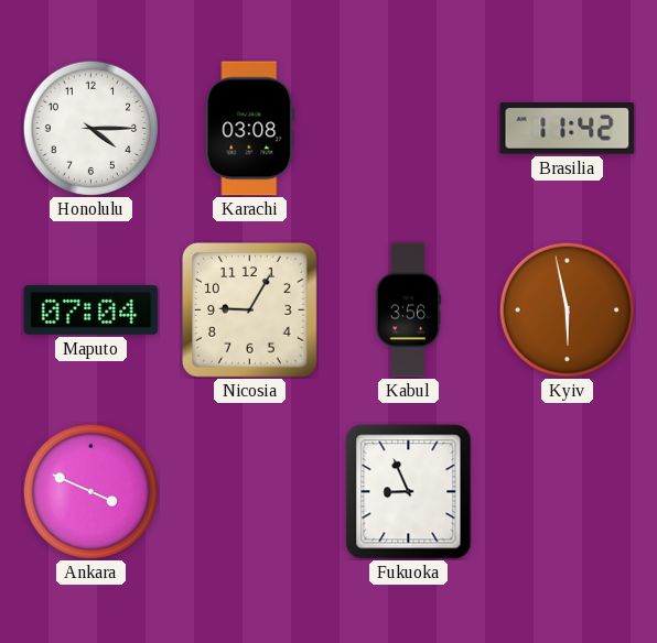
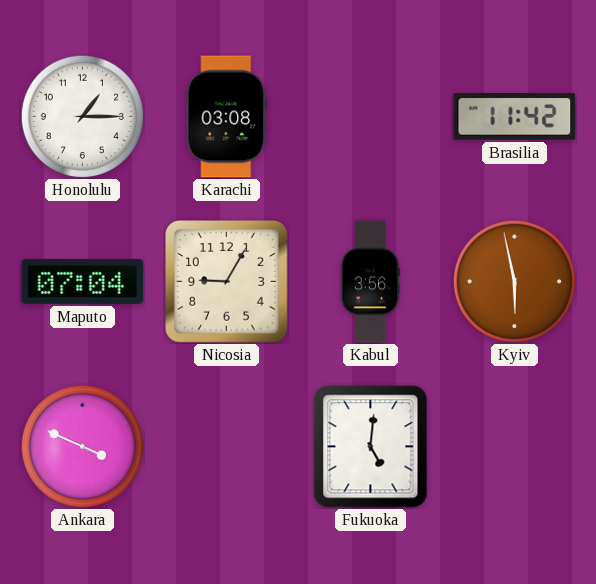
Honolulu: 4:15 -> 1:15
Fukuoka: 8:56 -> 5:01
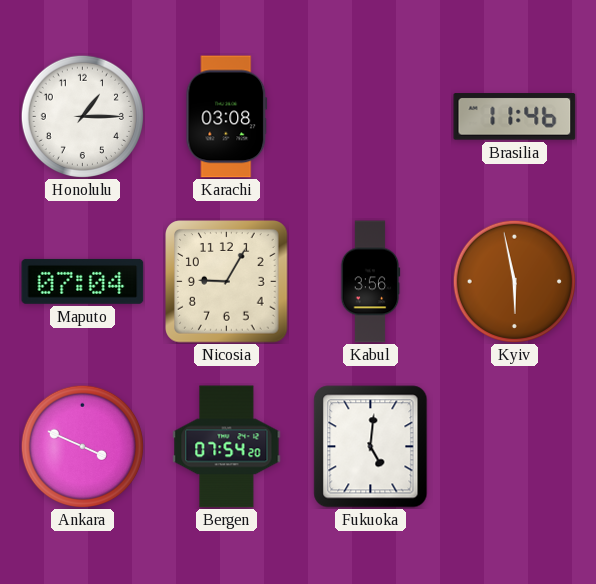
Brasilia: 11:42 -> 11:46
Bergen: none -> 07:54
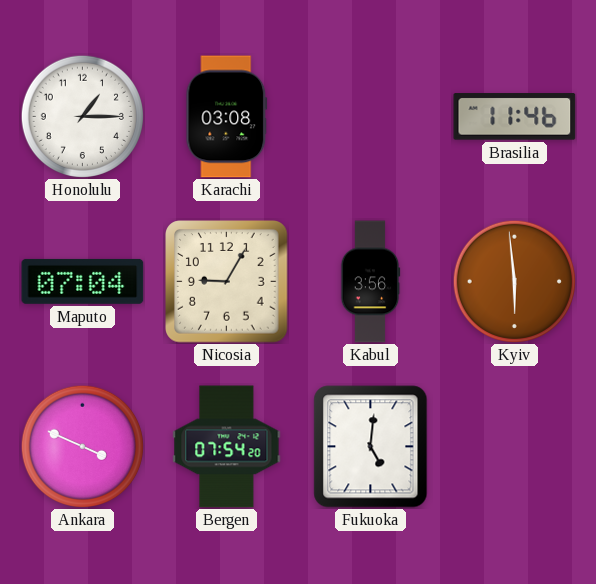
Kyiv: 5:58 -> 5:59
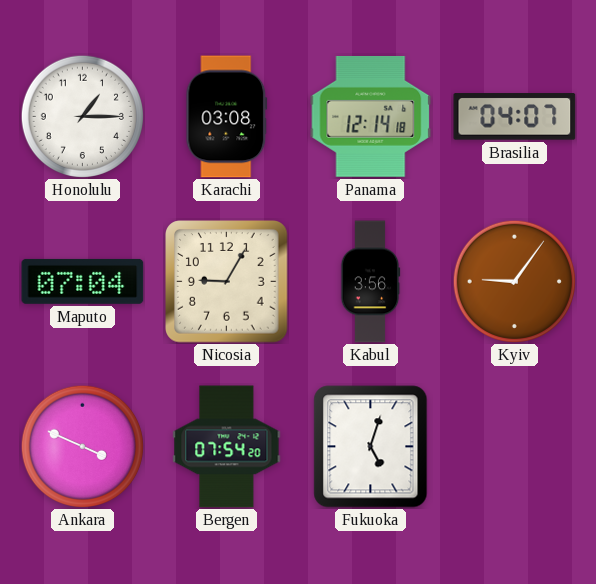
Panama: none -> 12:14
Brasilia: 11:46 -> 04:07
Kyiv: 5:59 -> 9:06
Fukuoka: 5:01 -> 5:03
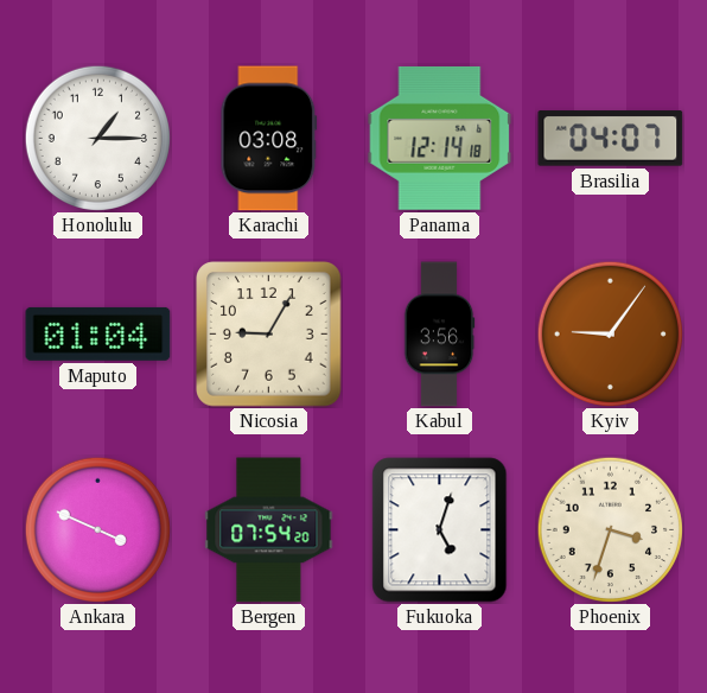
Maputo: 07:04 -> 01:04
Phoenix: none -> 3:33
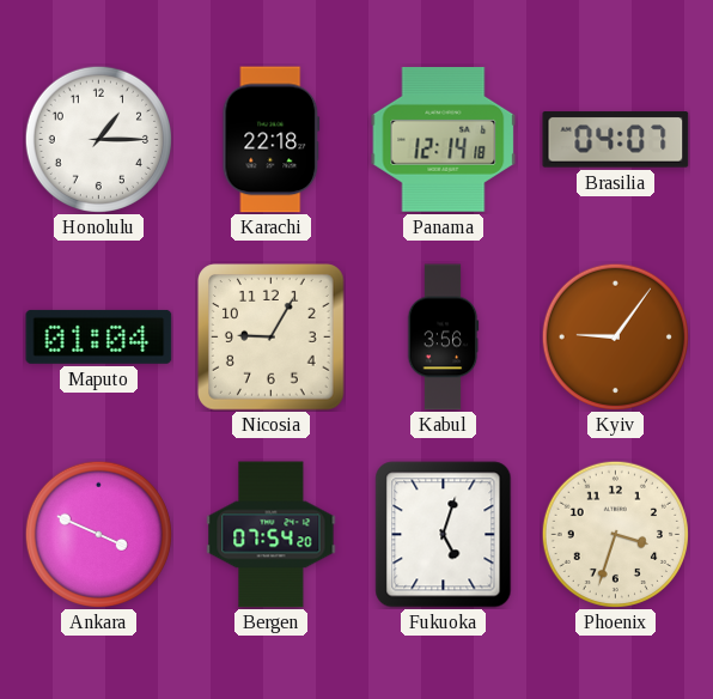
Karachi: 03:08 -> 22:18
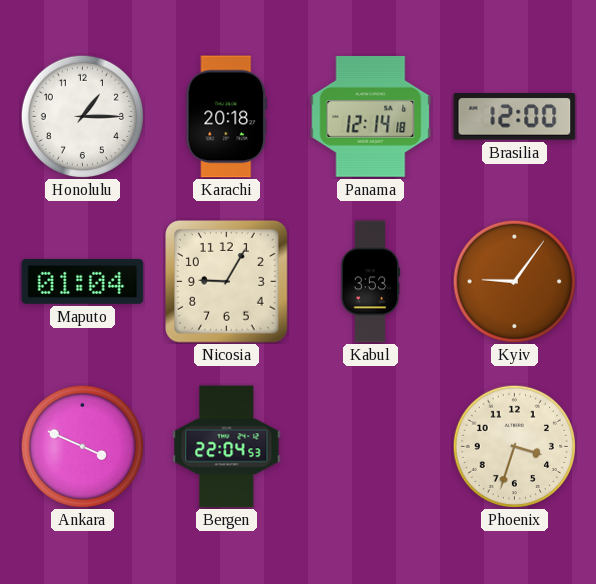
Karachi: 22:18 -> 20:18
Brasilia: 04:07 -> 12:00
Kabul: 3:56 -> 3:53
Bergen: 07:54 -> 22:04
Fukuoka: 5:03 -> none
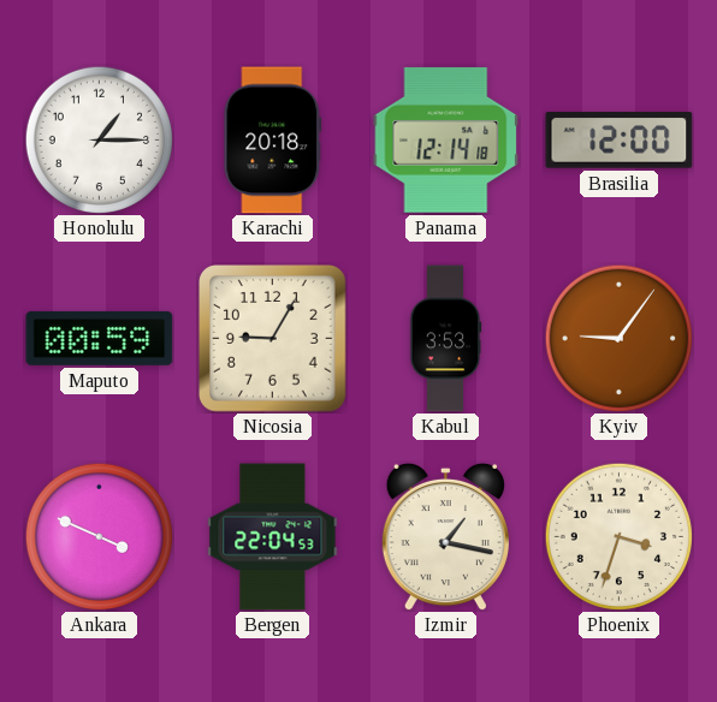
Maputo: 01:04 -> 00:59
Izmir: none -> 1:17
